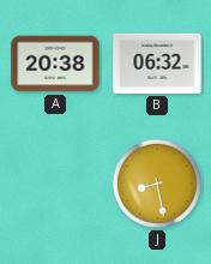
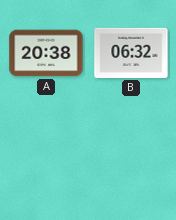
J: 8:28 -> none
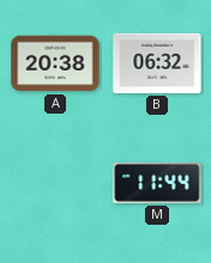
M: none -> 11:44
